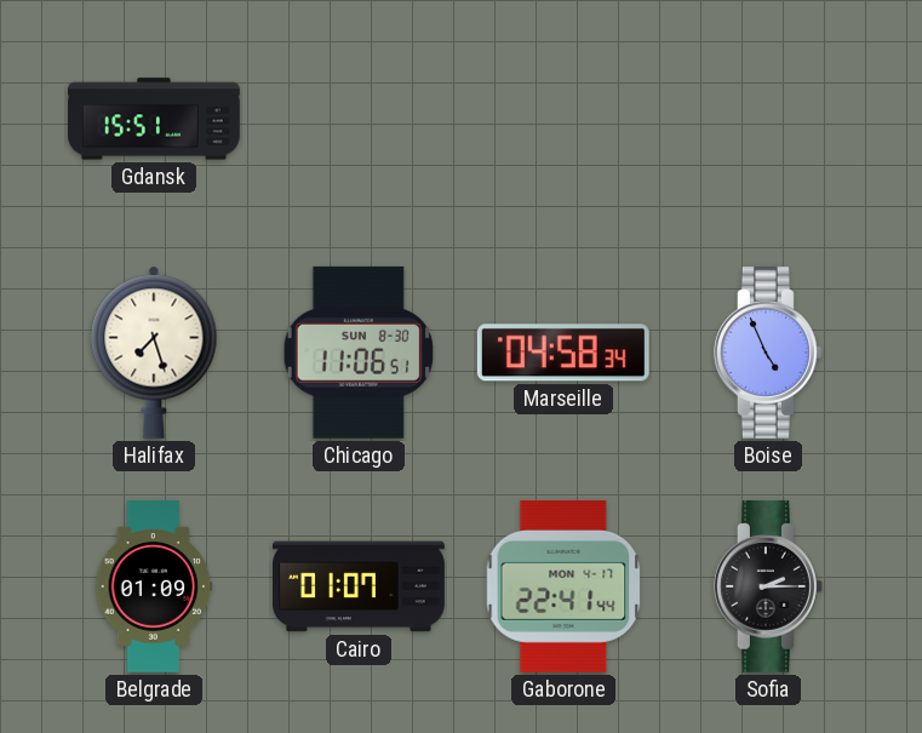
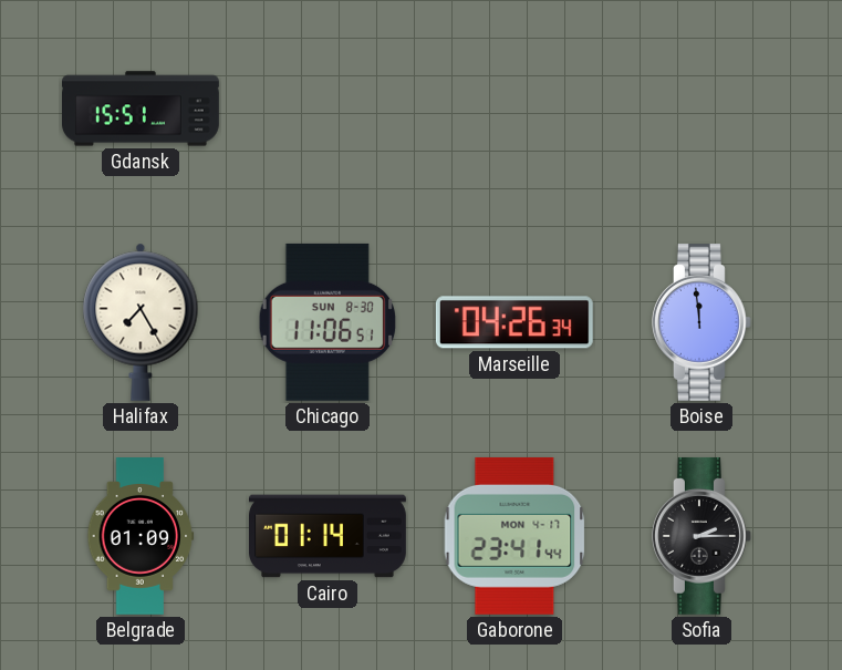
Halifax: 7:27 -> 7:25
Marseille: 04:58 -> 04:26
Boise: 4:56 -> 11:59
Cairo: 01:07 -> 01:14
Gaborone: 22:41 -> 23:41
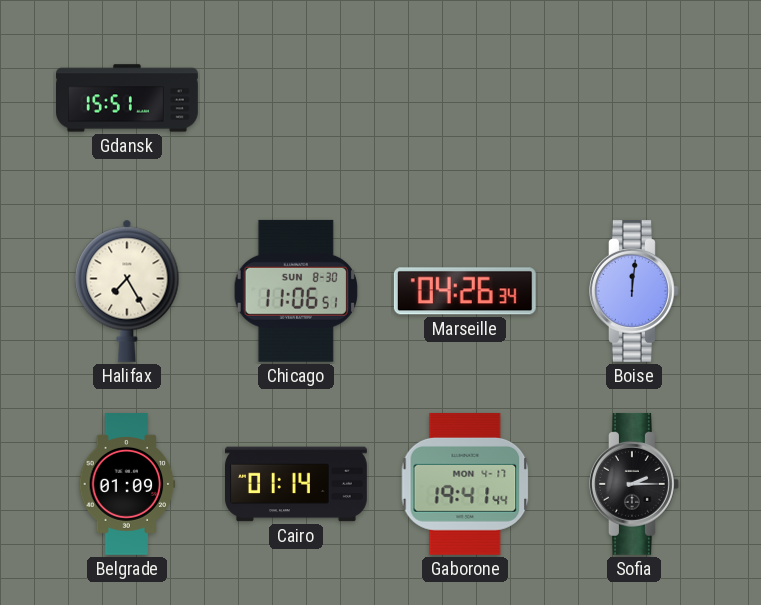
Boise: 11:59 -> 12:01
Gaborone: 23:41 -> 19:41
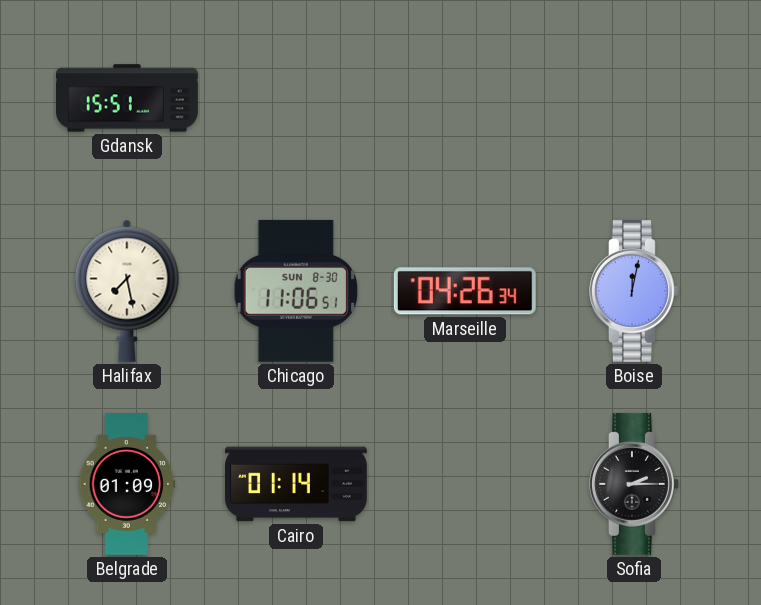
Halifax: 7:25 -> 7:28
Boise: 12:01 -> 12:02
Gaborone: 19:41 -> none
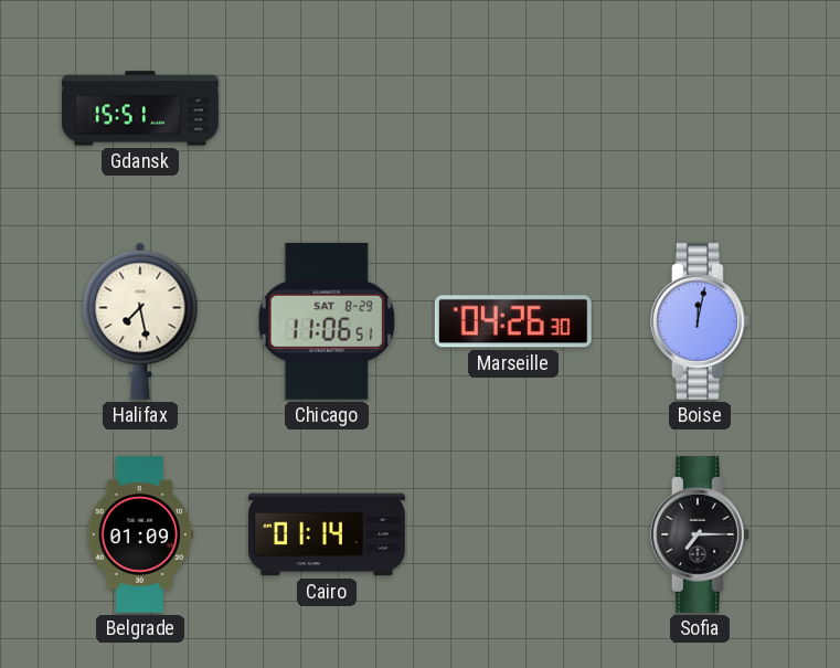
Chicago date: SUN 8-30 -> SAT 8-29
Marseille: 04:26:34 -> 04:26:30
Sofia: 2:15 -> 7:15
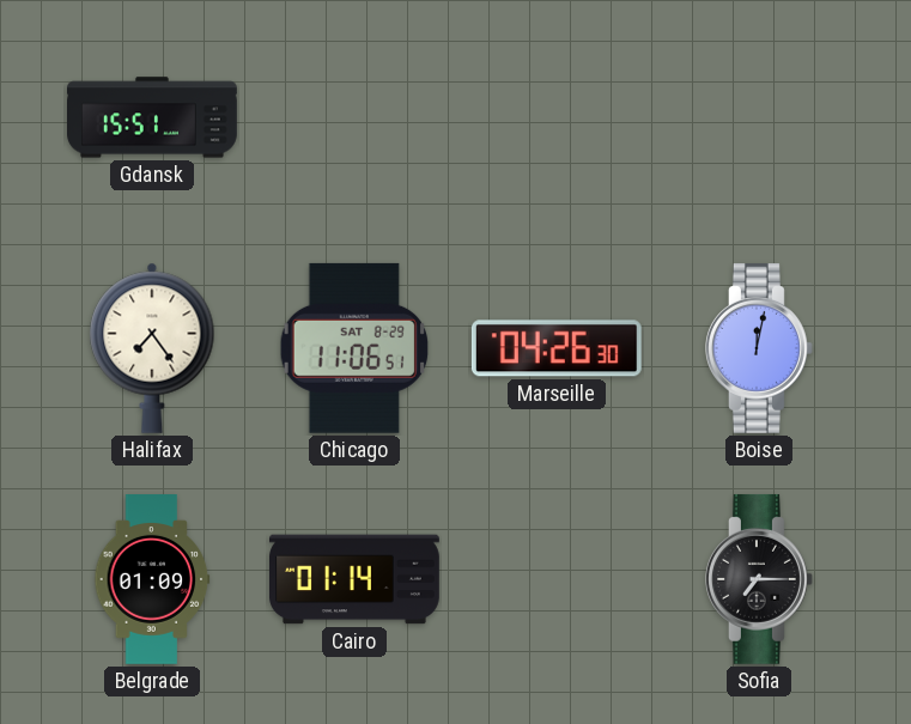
Halifax: 7:28 -> 7:24
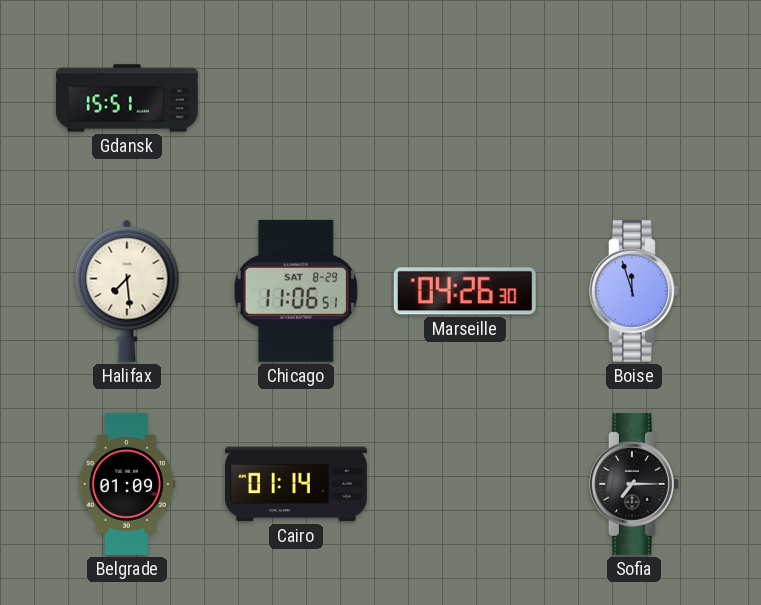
Halifax: 7:24 -> 7:29
Boise: 12:02 -> 11:57
